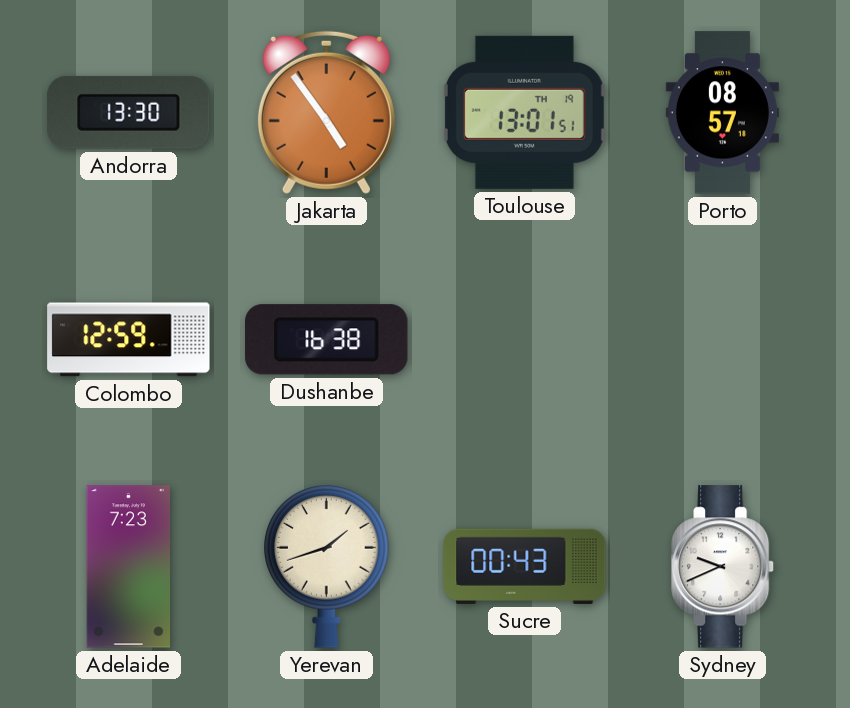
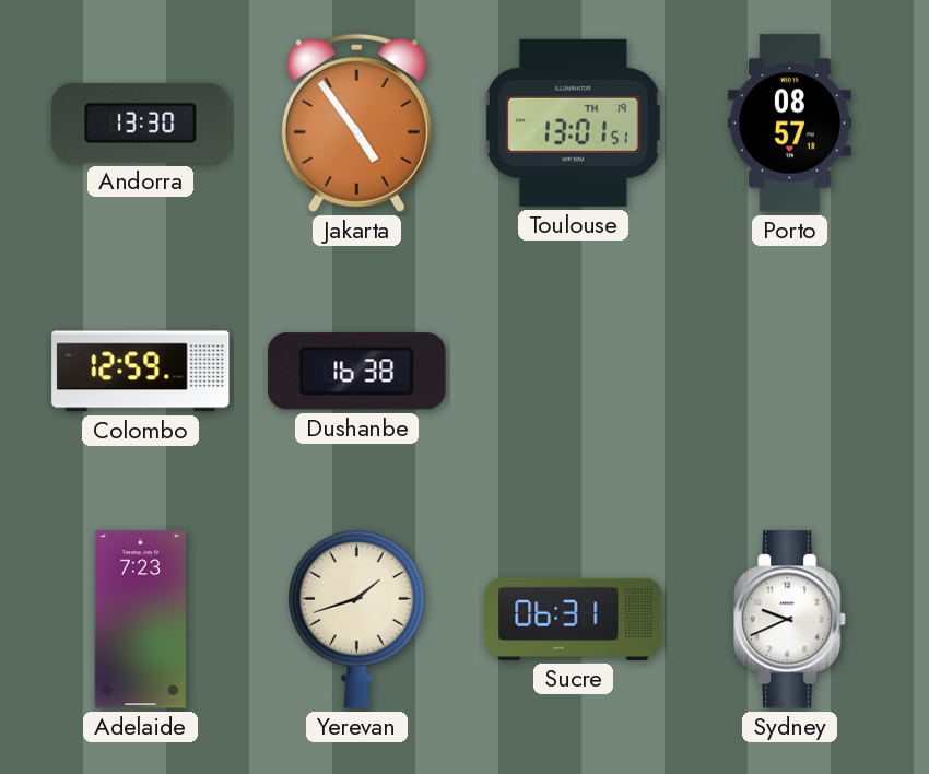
Sucre: 00:43 -> 06:31
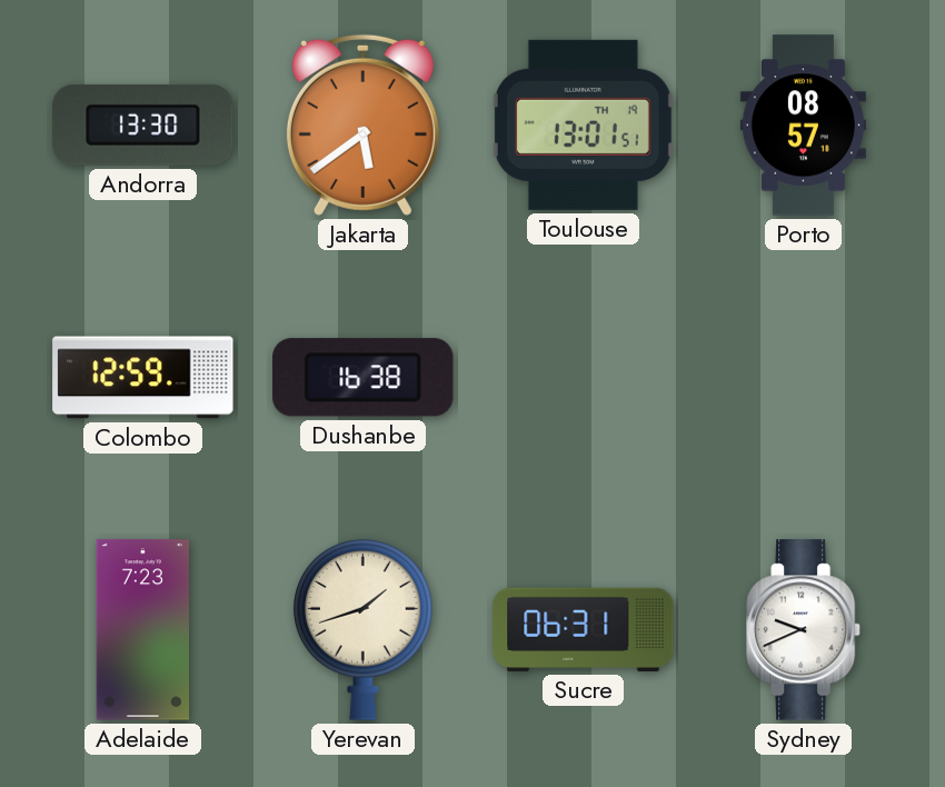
Jakarta: 4:54 -> 5:39
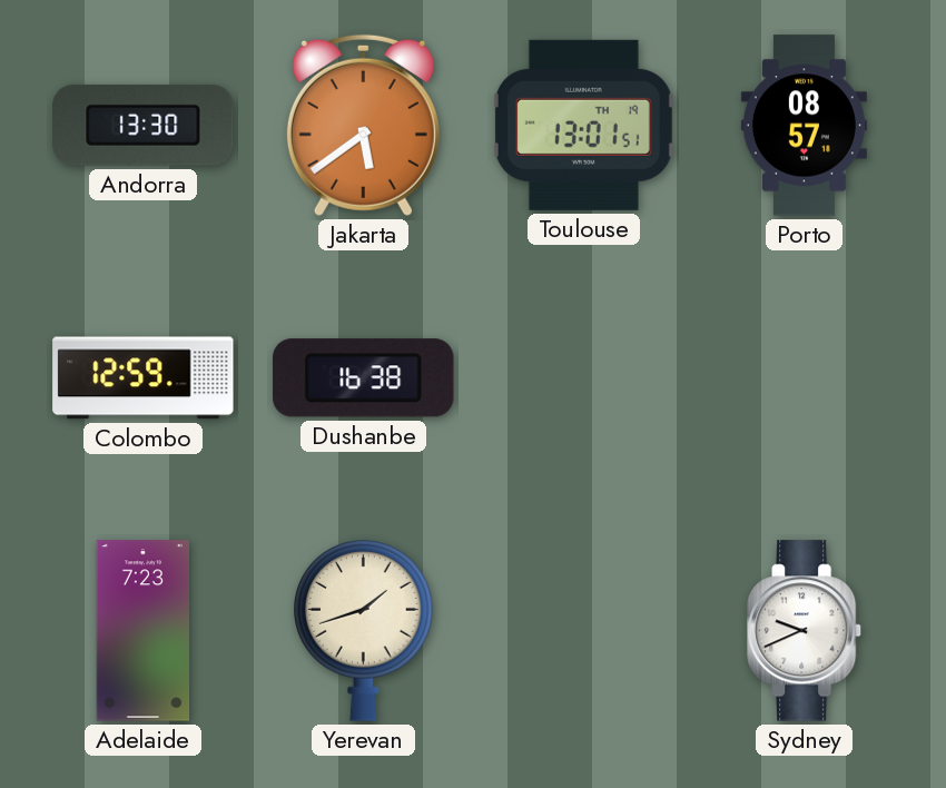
Sucre: 06:31 -> none
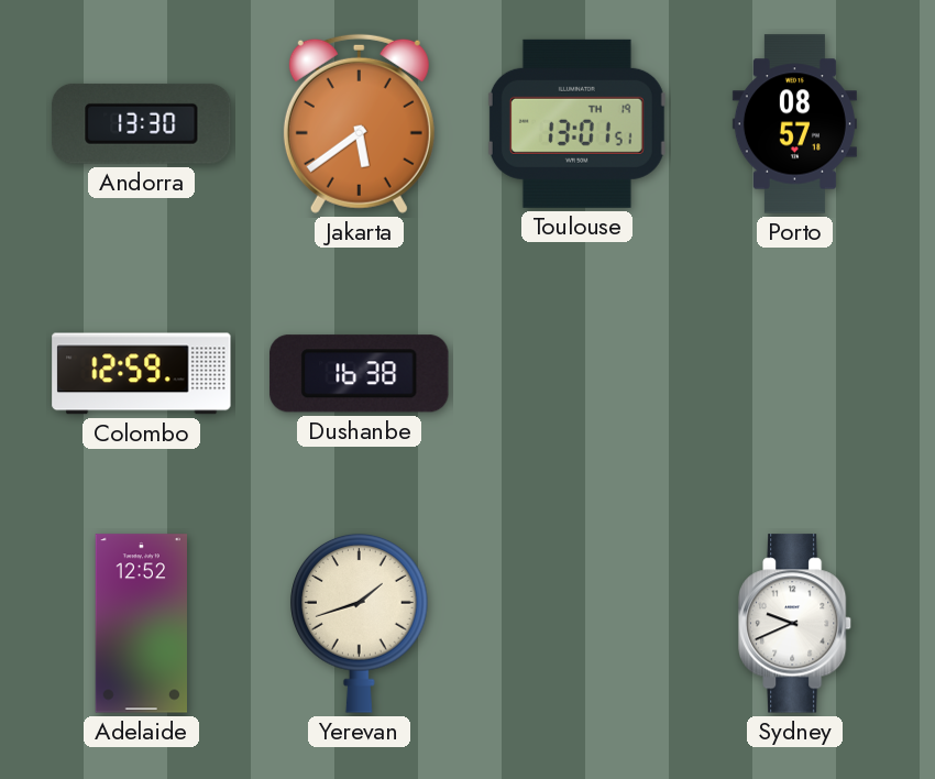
Adelaide: 7:23 -> 12:52
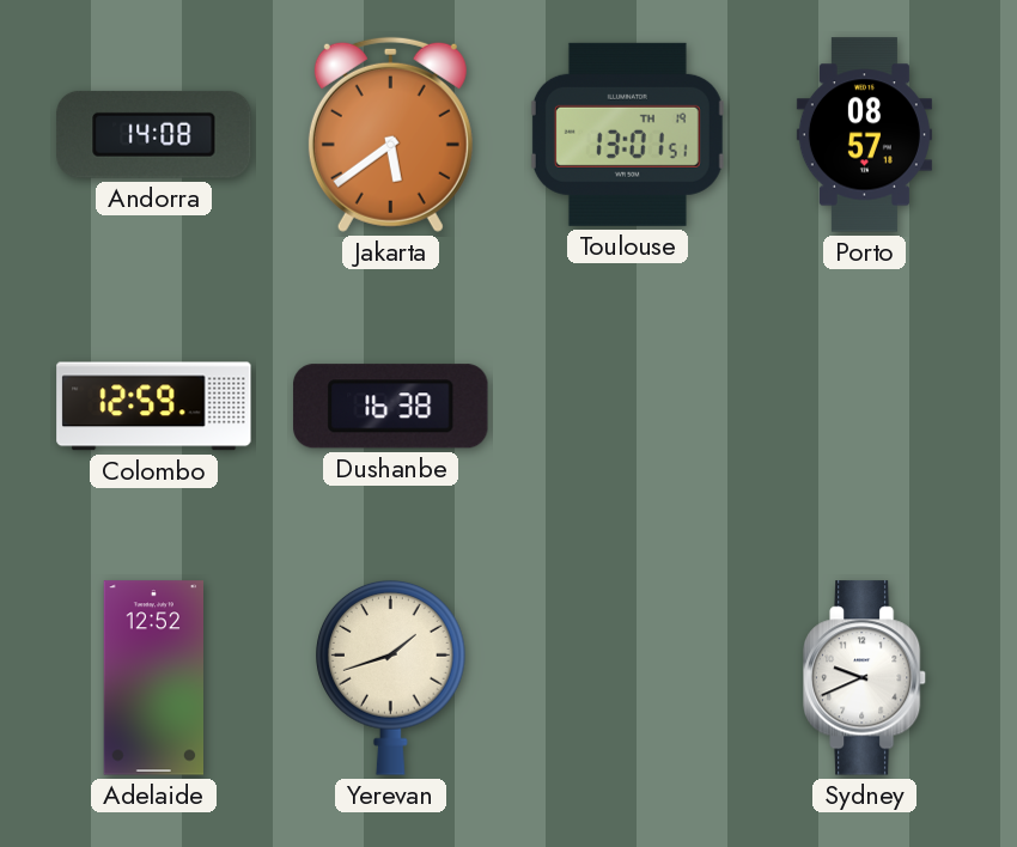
Andorra: 13:30 -> 14:08
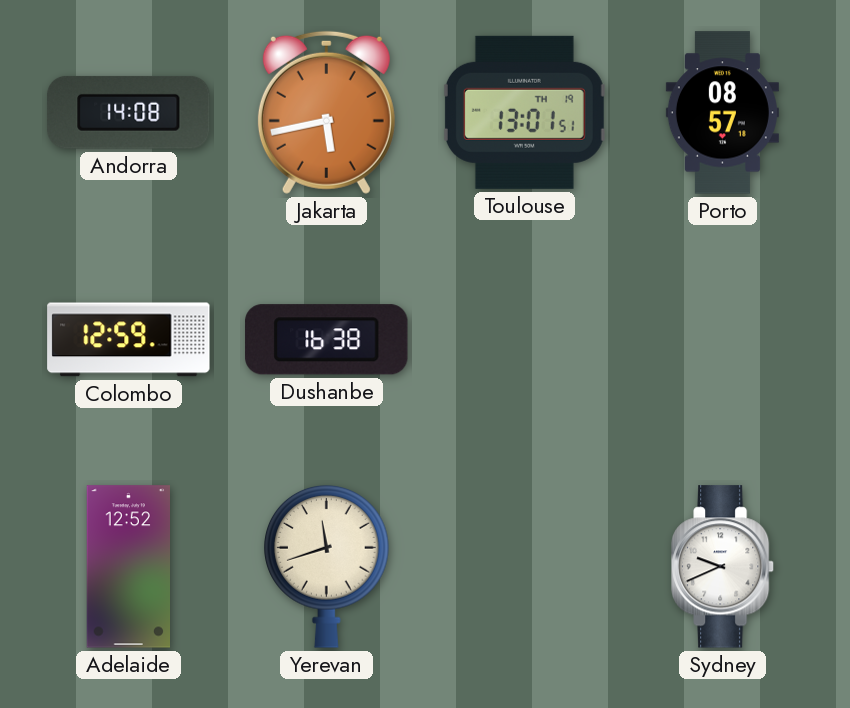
Jakarta: 5:39 -> 5:43
Yerevan: 1:42 -> 11:42
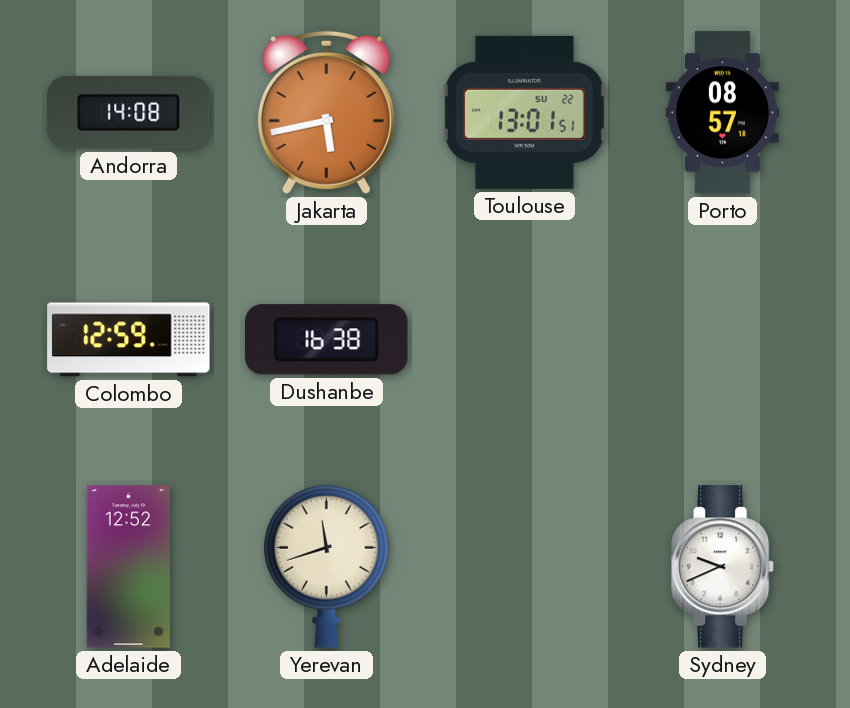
Toulouse date: TH 19 -> SU 22
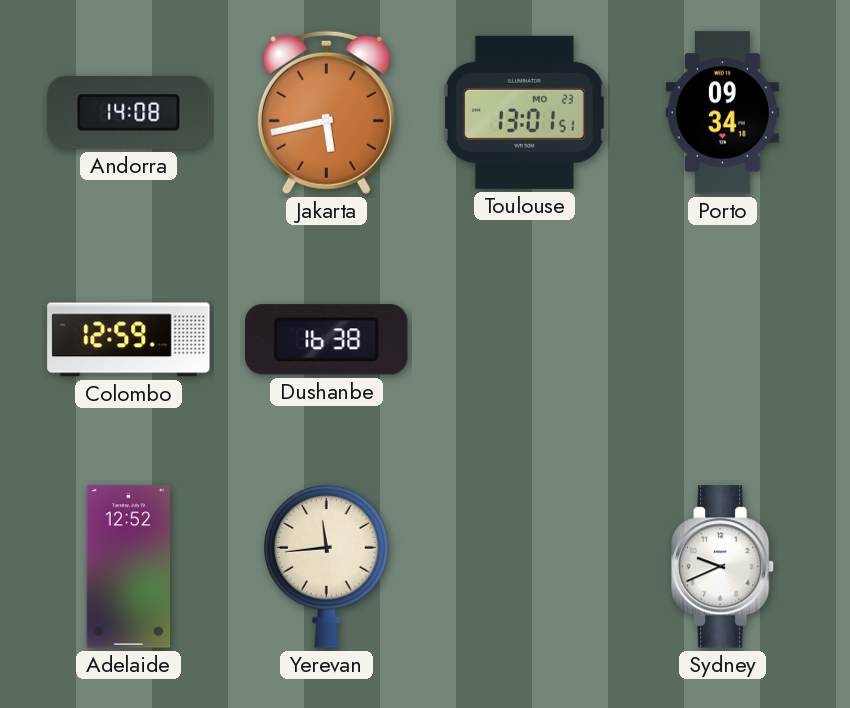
Toulouse date: SU 22 -> MO 23
Porto: 08:57 -> 09:34
Yerevan: 11:42 -> 11:44
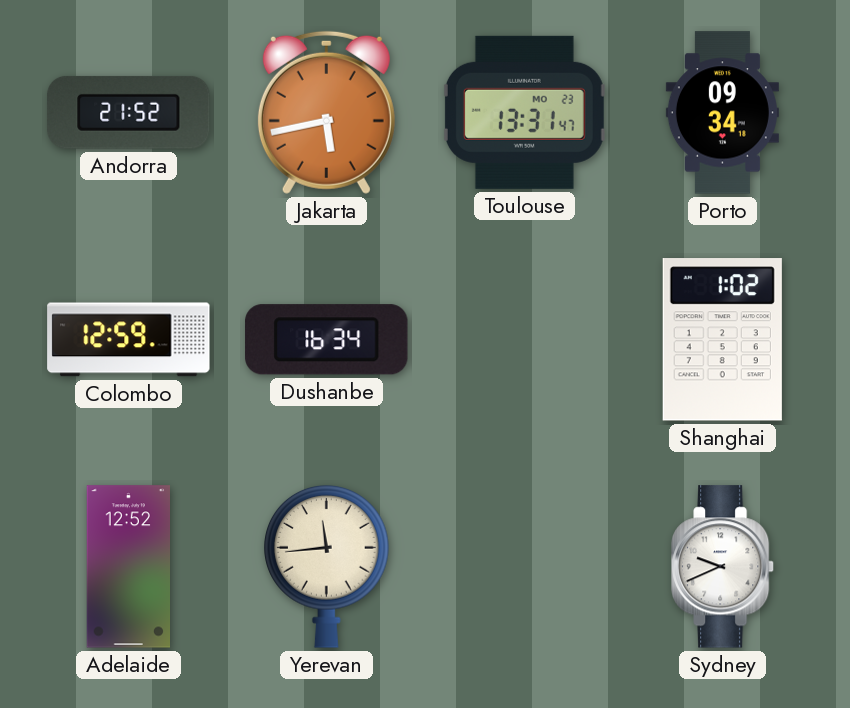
Andorra: 14:08 -> 21:52
Toulouse: 13:01 -> 13:31
Dushanbe: 16:38 -> 16:34
Shanghai: none -> 1:02
